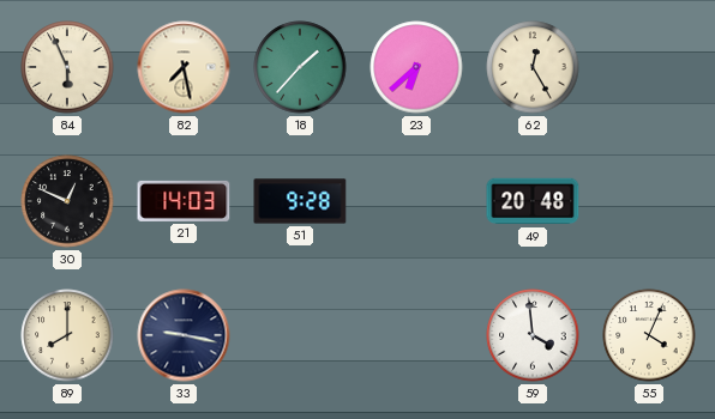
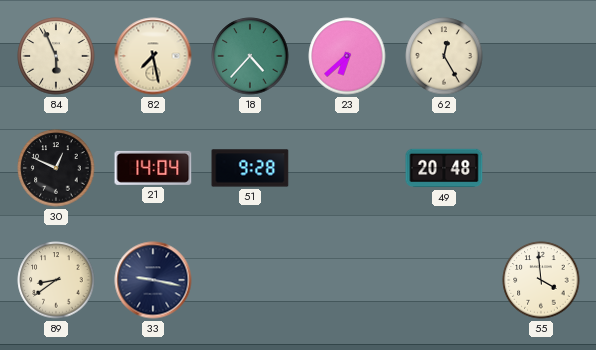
18: 1:37 -> 4:37
21: 14:03 -> 14:04
89: 8:00 -> 8:39
59: 3:59 -> none
55: 4:04 -> 3:59
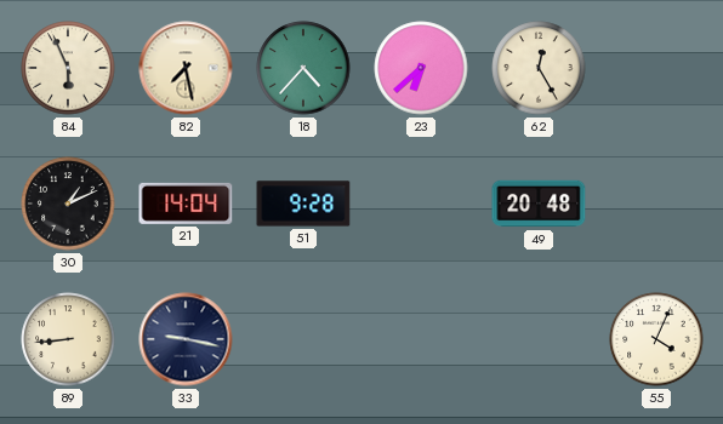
30: 12:49 -> 1:11
89: 8:39 -> 8:44
55: 3:59 -> 4:04
